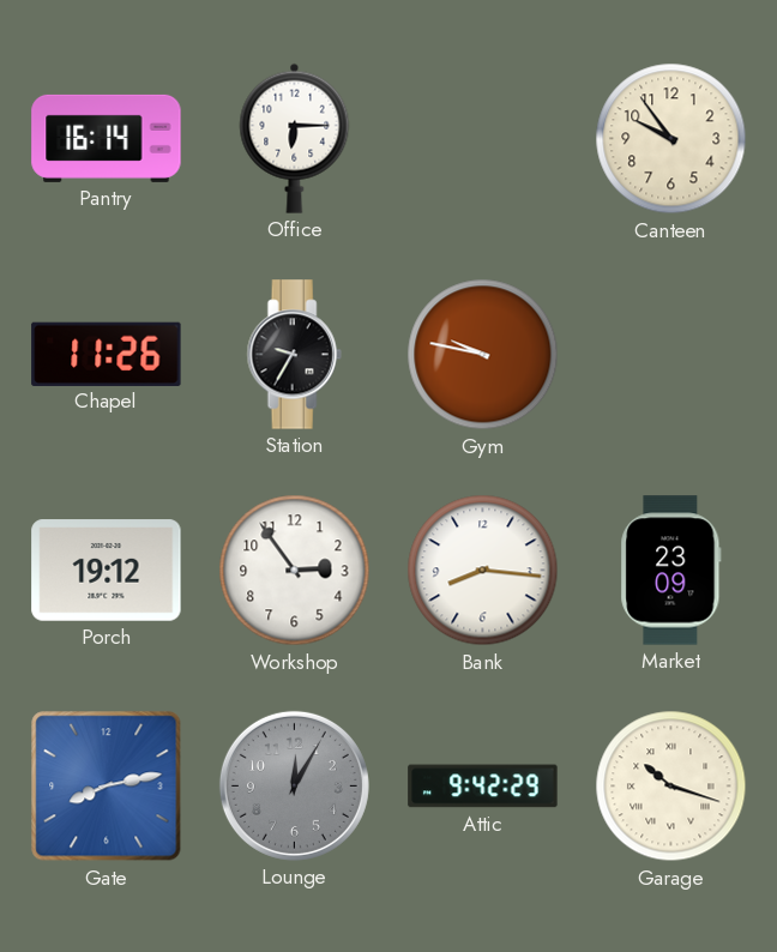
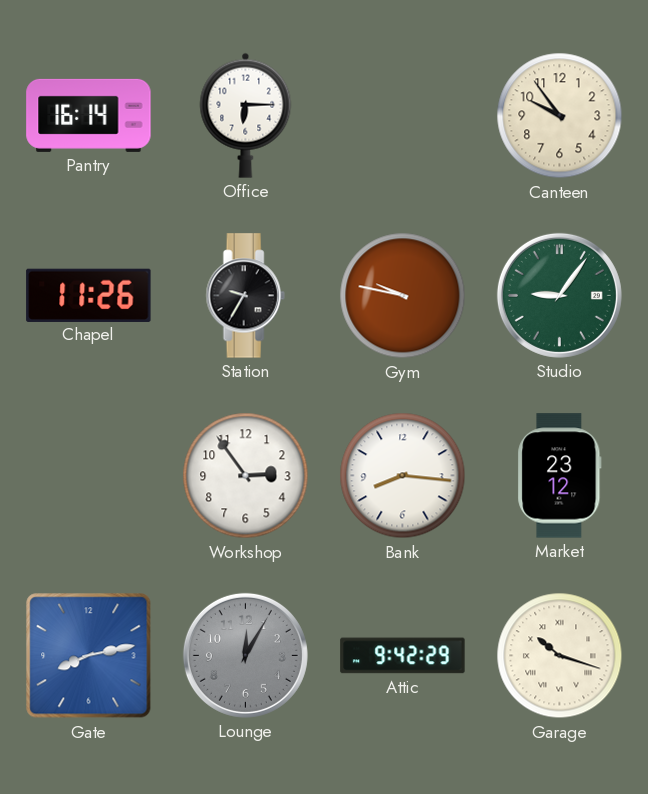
Studio: none -> 9:06
Porch: 19:12 -> none
Market: 23:09 -> 23:12
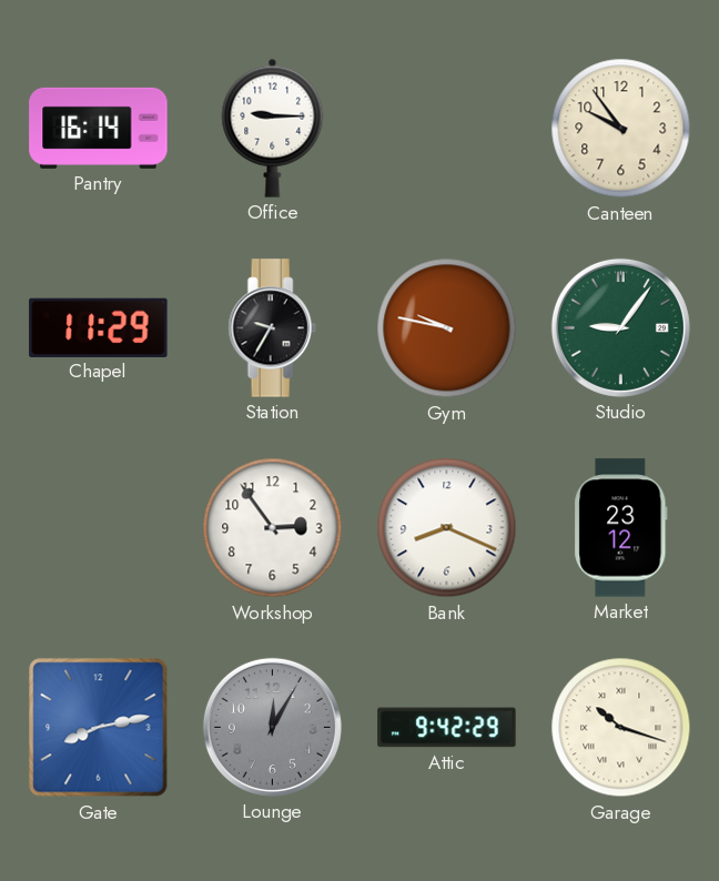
Office: 6:15 -> 9:15
Chapel: 11:26 -> 11:29
Bank: 8:16 -> 8:19
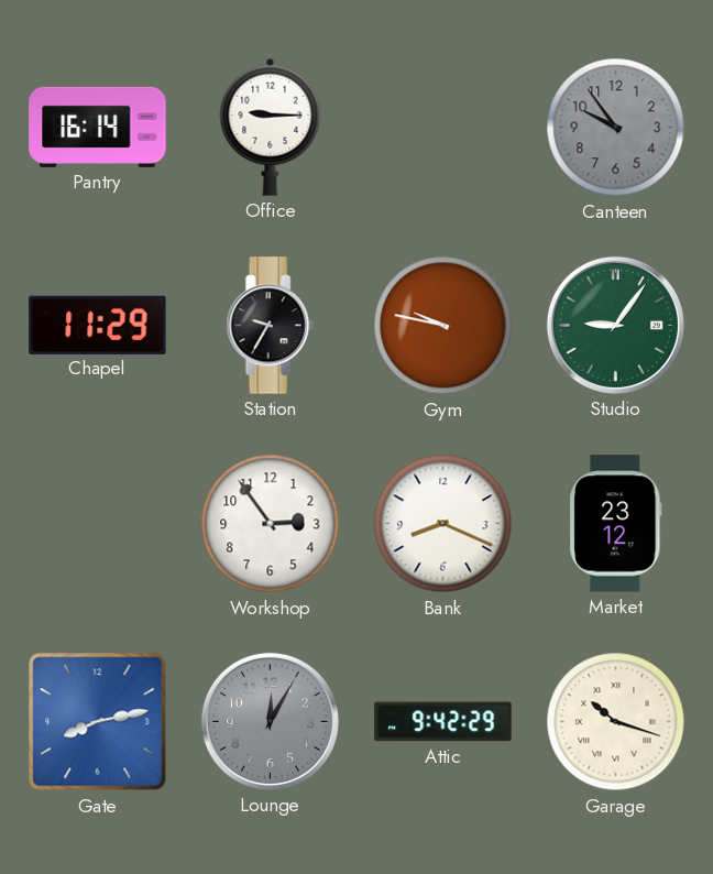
Canteen dial: cream -> grey
